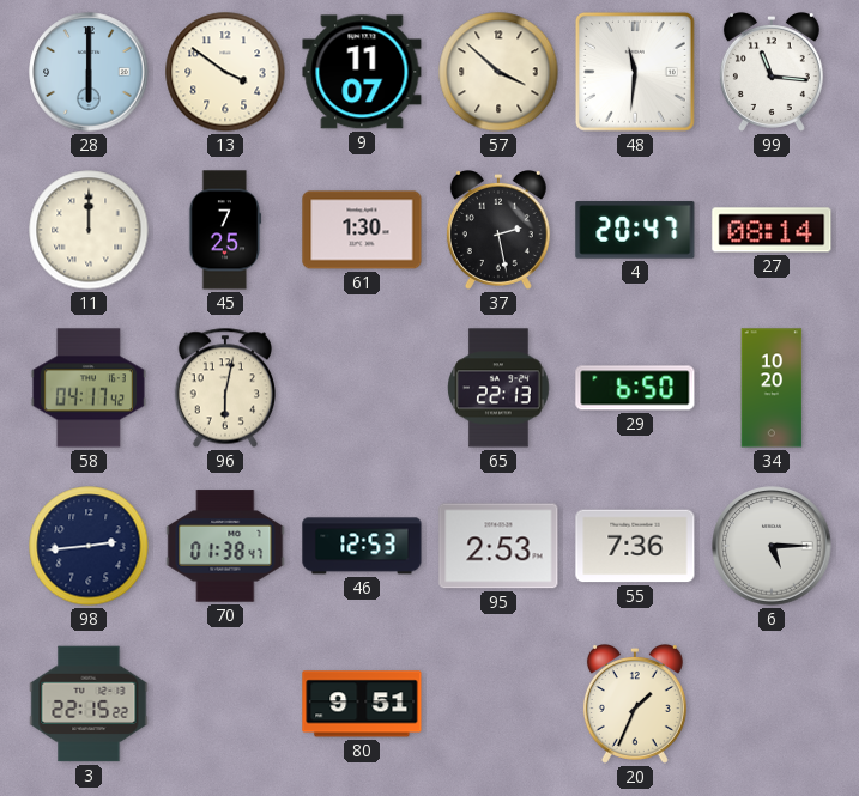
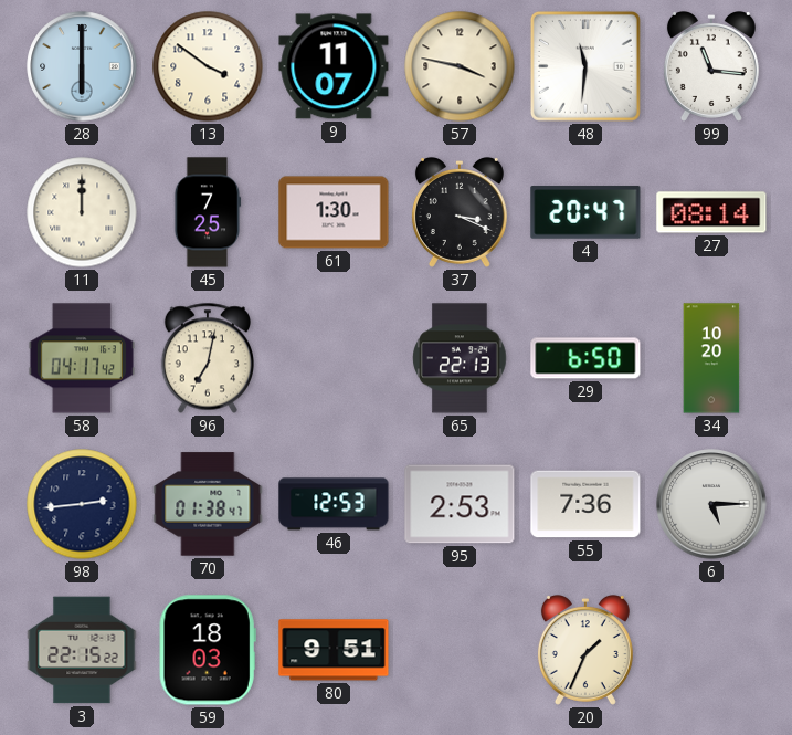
57: 3:52 -> 3:47
37: 2:28 -> 3:19
96: 6:02 -> 7:02
59: none -> 18:03
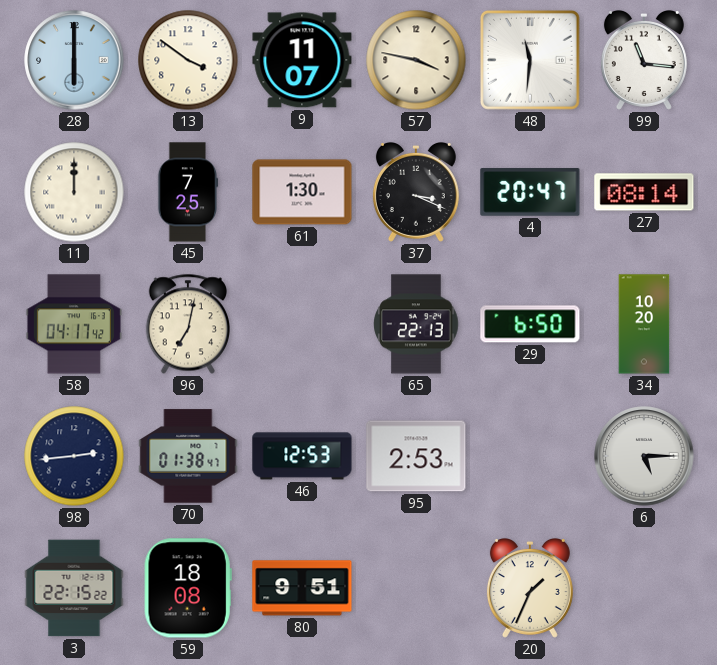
55: 7:36 -> none
59: 18:03 -> 18:08
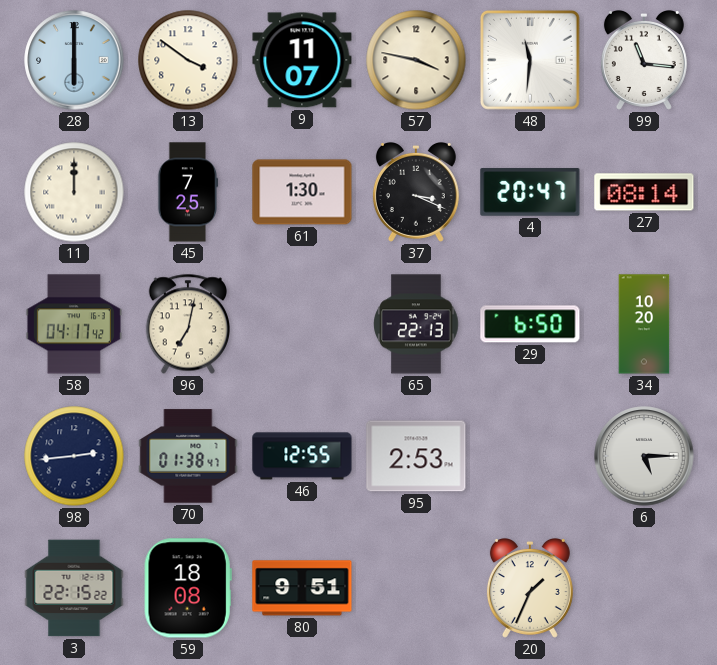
46: 12:53 -> 12:55
